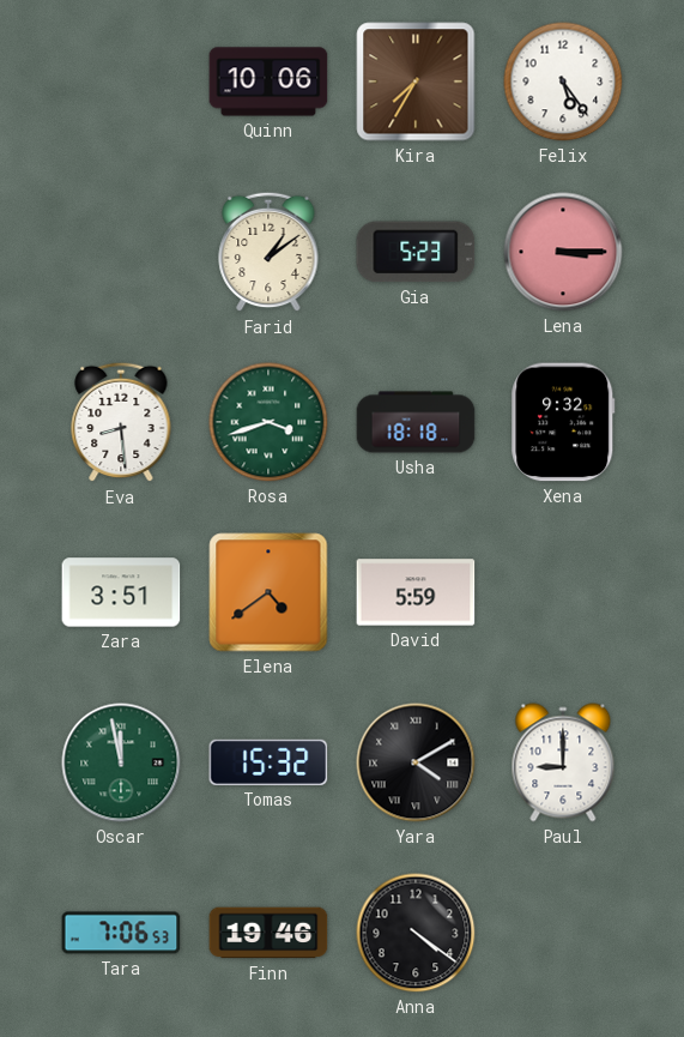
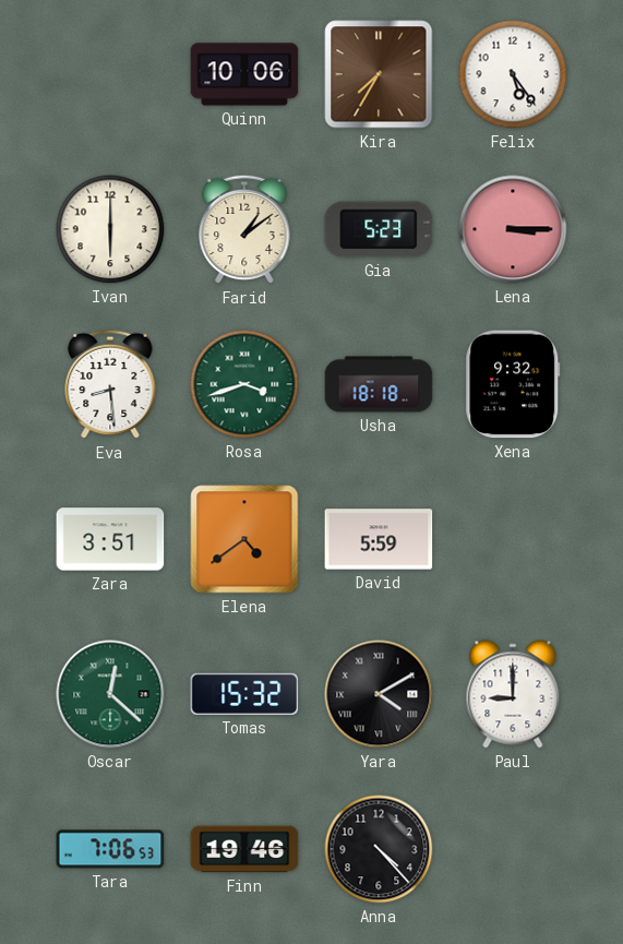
Ivan: none -> 6:00
Oscar: 11:58 -> 12:22
Anna: 4:21 -> 4:23
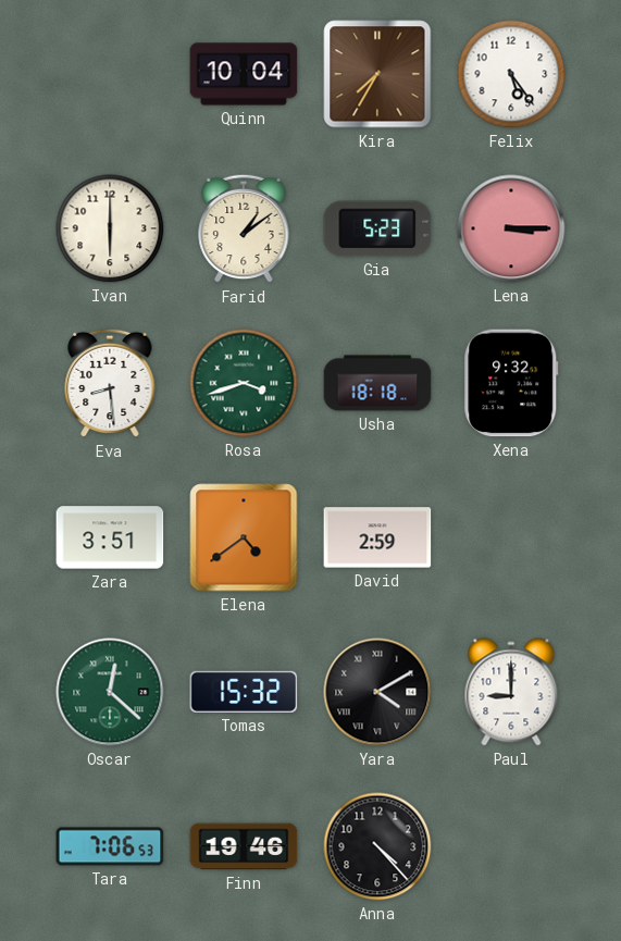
Quinn: 10:06 -> 10:04
David: 5:59 -> 2:59
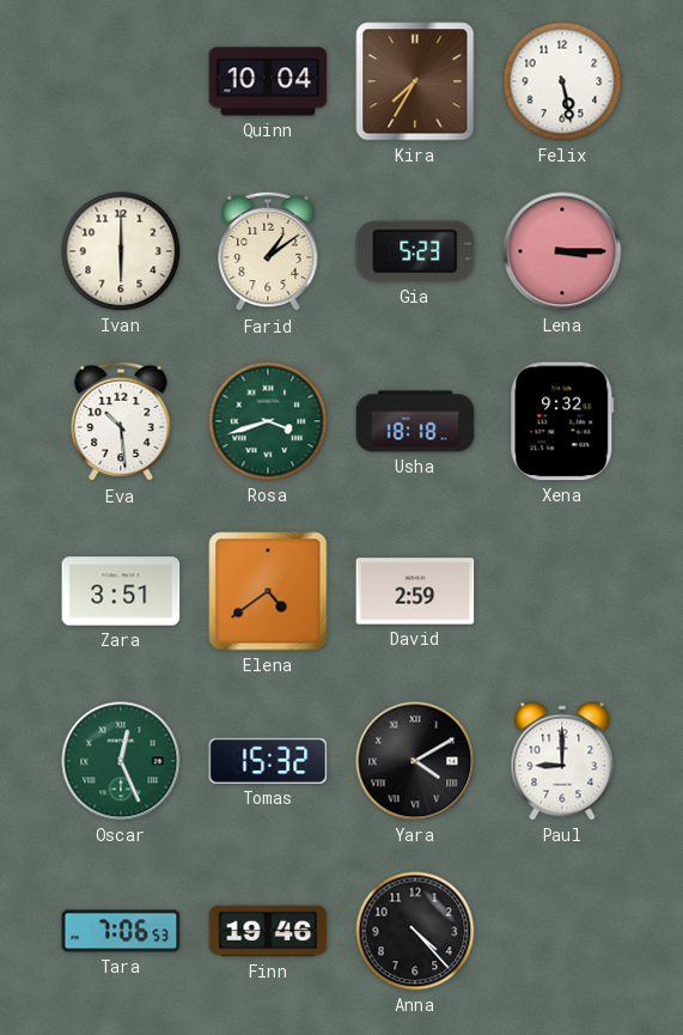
Felix: 5:24 -> 5:28
Eva: 8:29 -> 10:29
Oscar: 12:22 -> 12:26
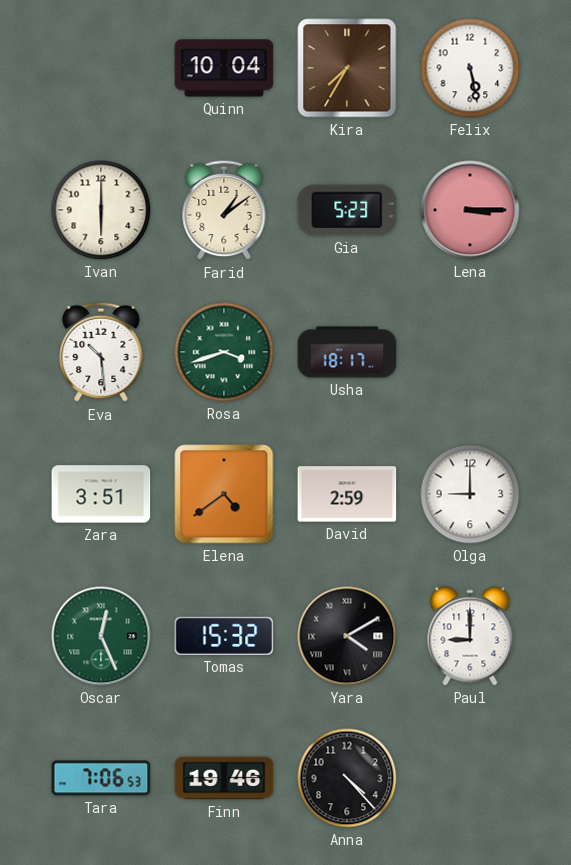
Usha: 18:18 -> 18:17
Xena: 9:32 -> none
Olga: none -> 9:00
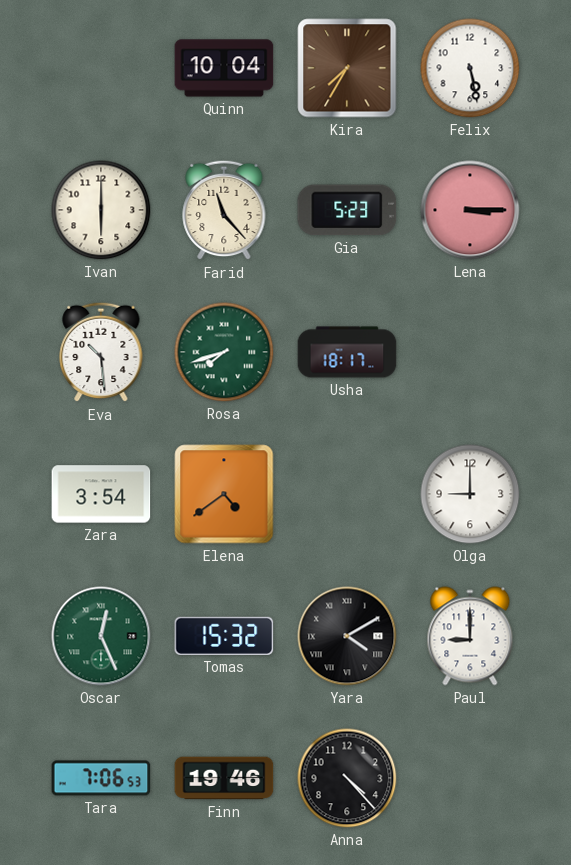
Farid: 1:09 -> 11:23
Rosa: 3:42 -> 7:42
Zara: 3:51 -> 3:54
David: 2:59 -> none
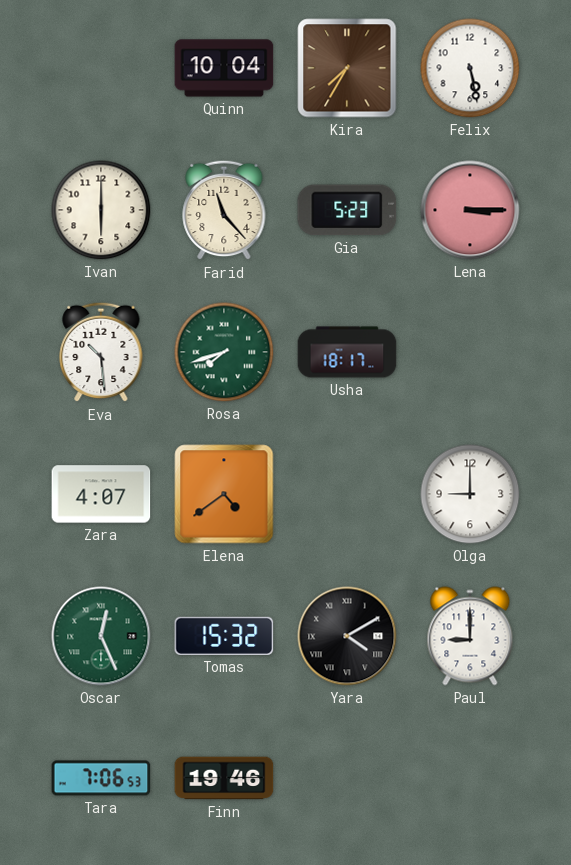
Zara: 3:54 -> 4:07
Anna: 4:23 -> none
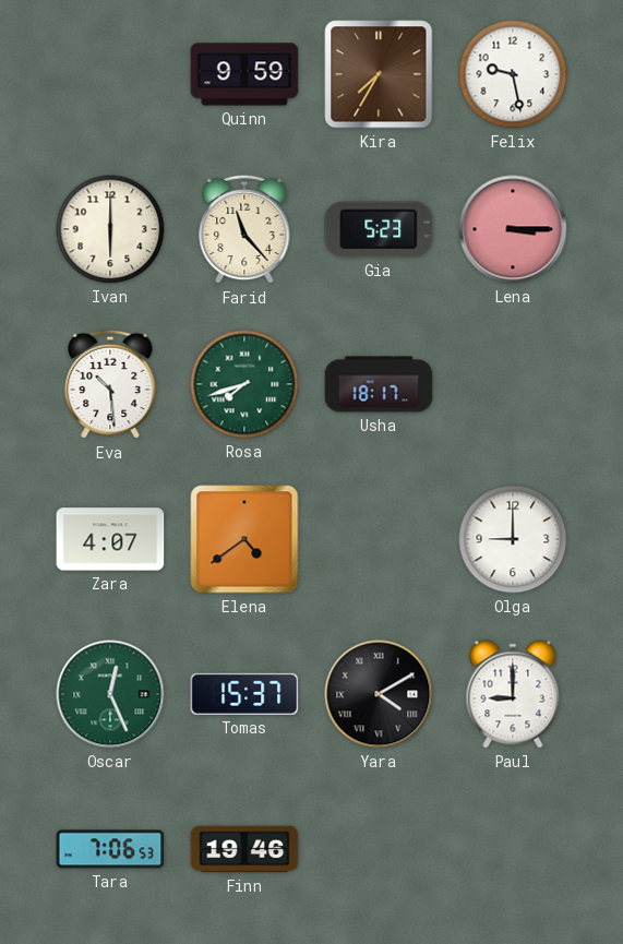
Quinn: 10:04 -> 9:59
Felix: 5:28 -> 9:28
Tomas: 15:32 -> 15:37
